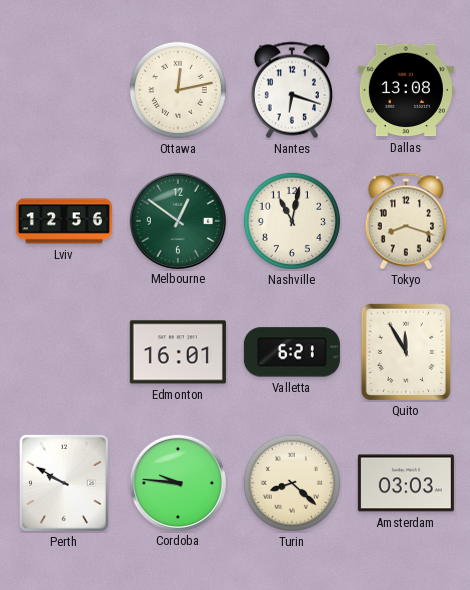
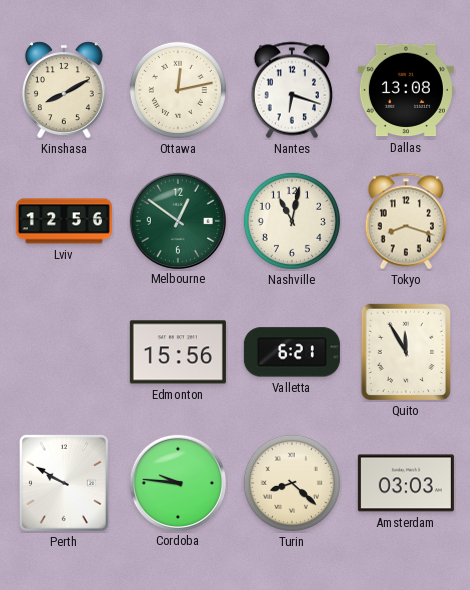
Kinshasa: none -> 8:10
Edmonton: 16:01 -> 15:56
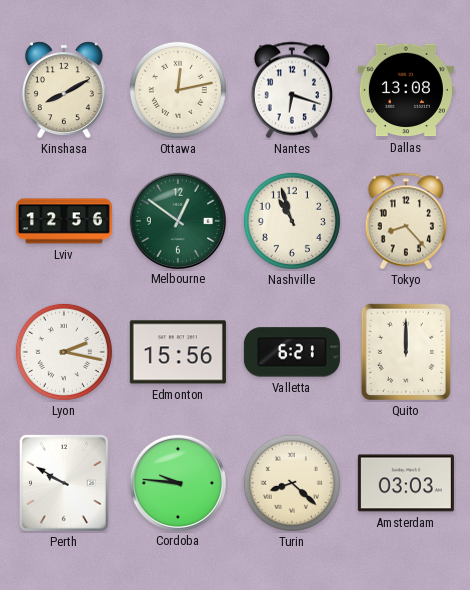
Nashville: 11:02 -> 10:57
Tokyo: 8:18 -> 8:23
Lyon: none -> 2:17
Quito: 11:55 -> 12:00
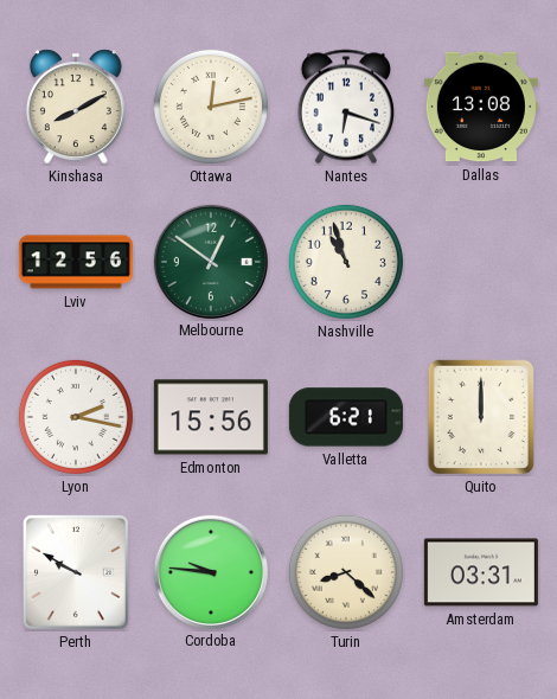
Tokyo: 8:23 -> none
Amsterdam: 03:03 -> 03:31
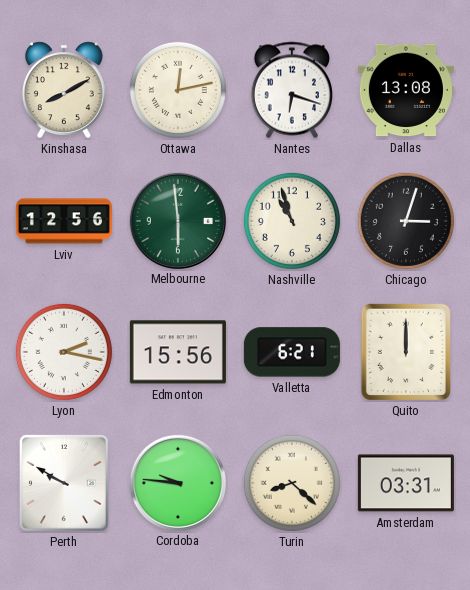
Melbourne: 12:51 -> 5:59
Chicago: none -> 3:03
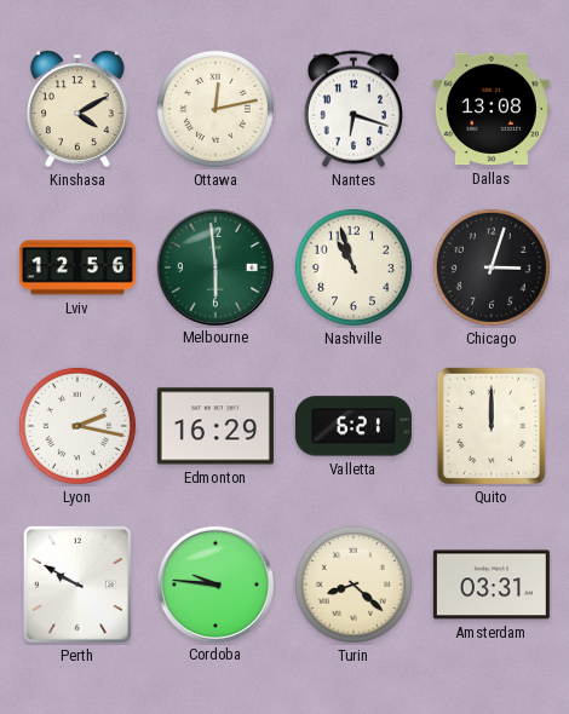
Kinshasa: 8:10 -> 4:10
Edmonton: 15:56 -> 16:29
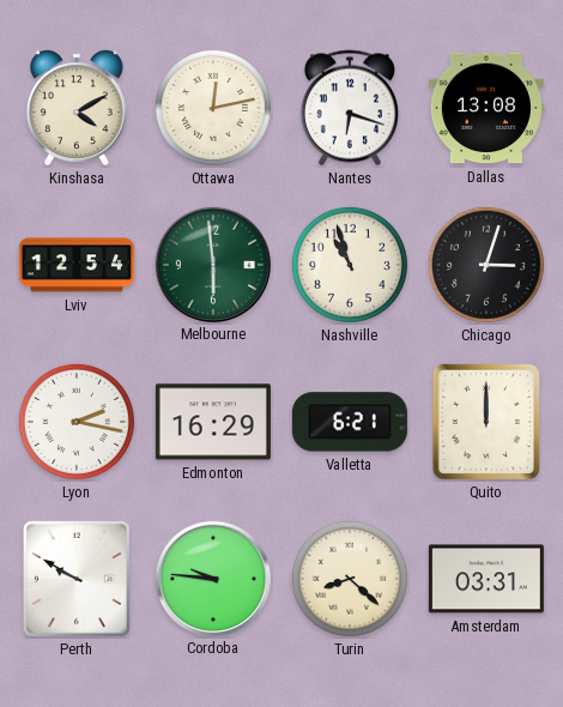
Lviv: 12:56 -> 12:54
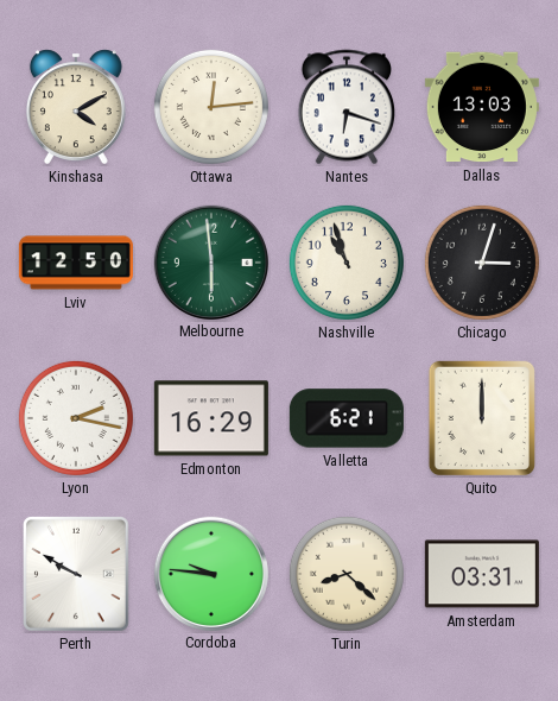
Ottawa: 12:13 -> 12:14
Dallas: 13:08 -> 13:03
Lviv: 12:54 -> 12:50
